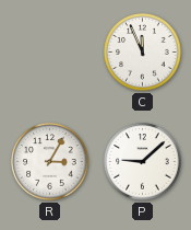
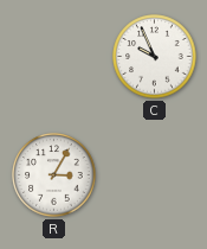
C: 11:56 -> 9:56
P: 9:08 -> none
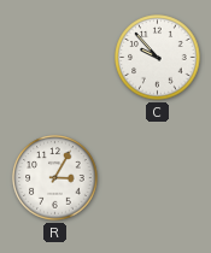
C: 9:56 -> 9:53
